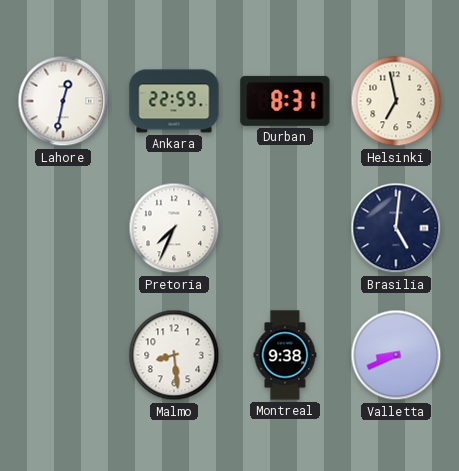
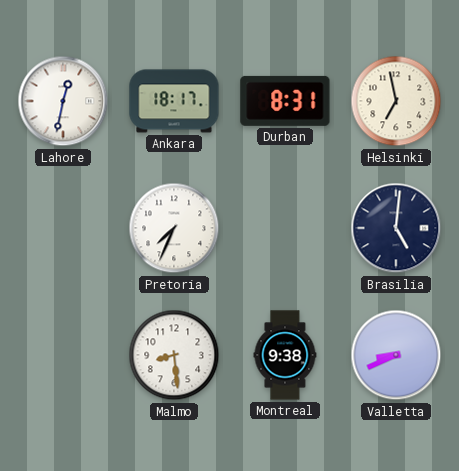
Ankara: 22:59 -> 18:17
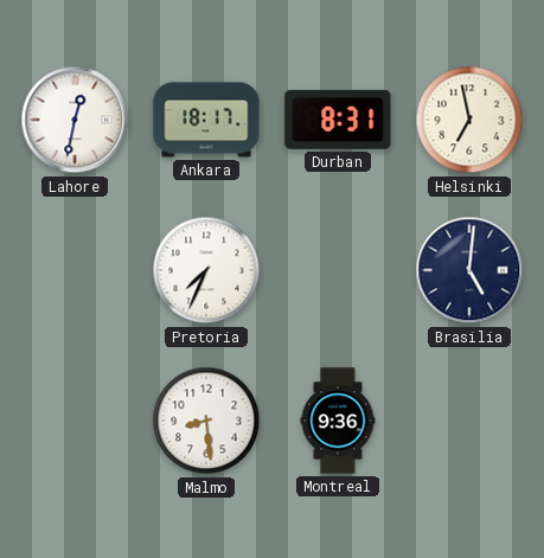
Montreal: 9:38 -> 9:36
Valletta: 8:41 -> none
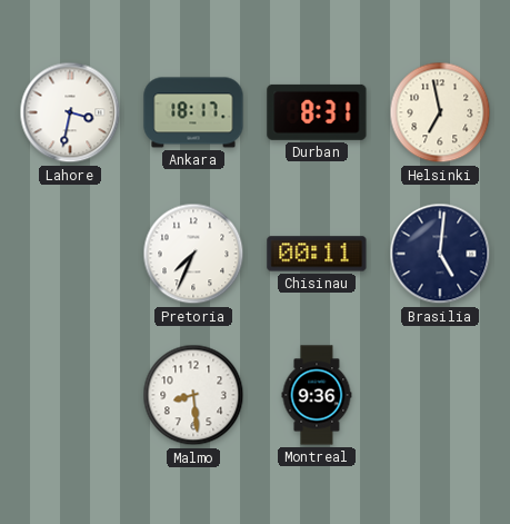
Lahore: 12:32 -> 3:32
Chisinau: none -> 00:11
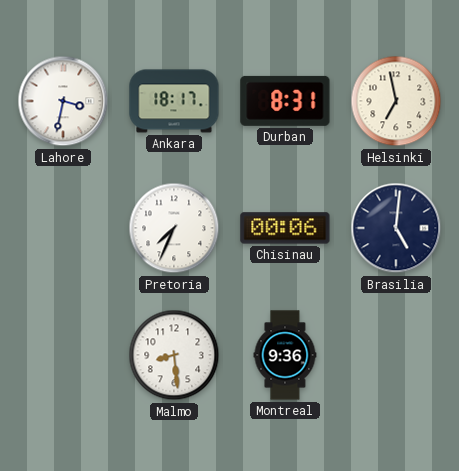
Chisinau: 00:11 -> 00:06
